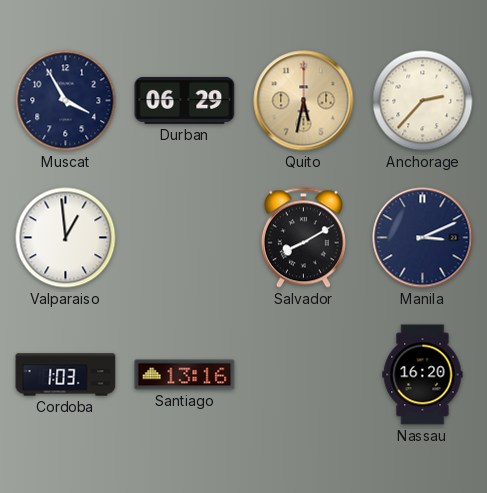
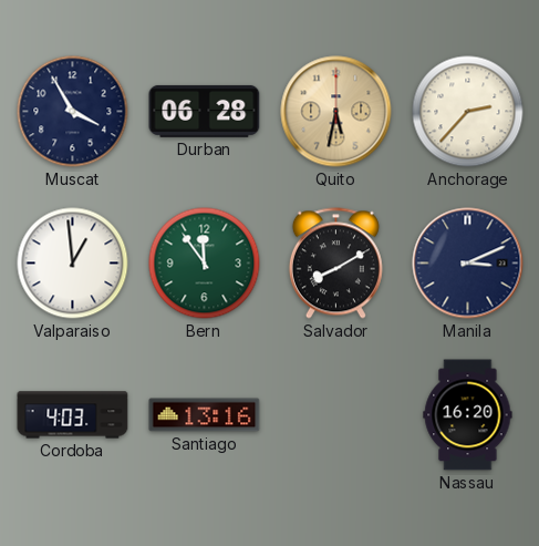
Durban: 06:29 -> 06:28
Bern: none -> 11:54
Cordoba: 1:03 -> 4:03
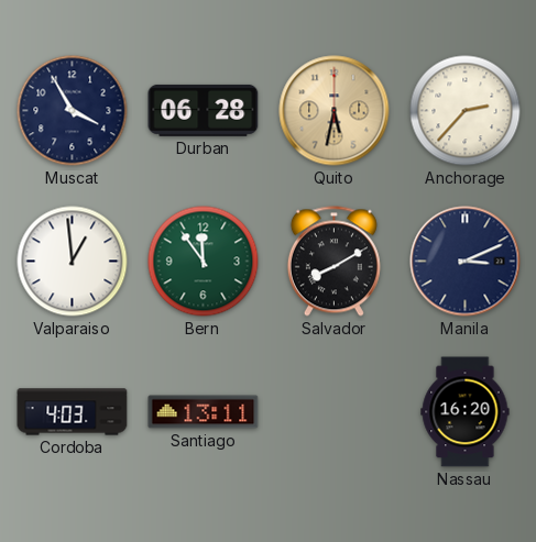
Santiago: 13:16 -> 13:11
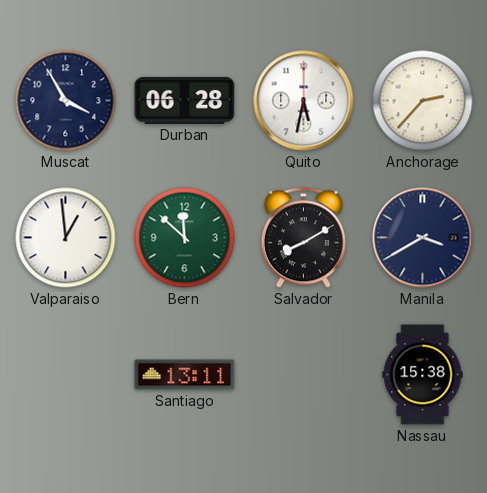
Quito dial: champagne -> white
Bern: 11:54 -> 11:52
Manila: 3:11 -> 3:40
Cordoba: 4:03 -> none
Nassau: 16:20 -> 15:38
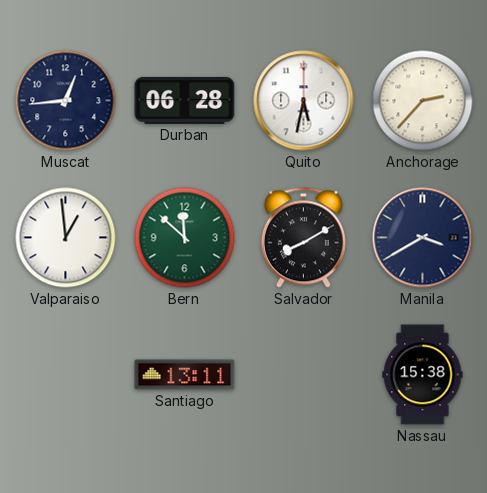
Muscat: 3:55 -> 12:44
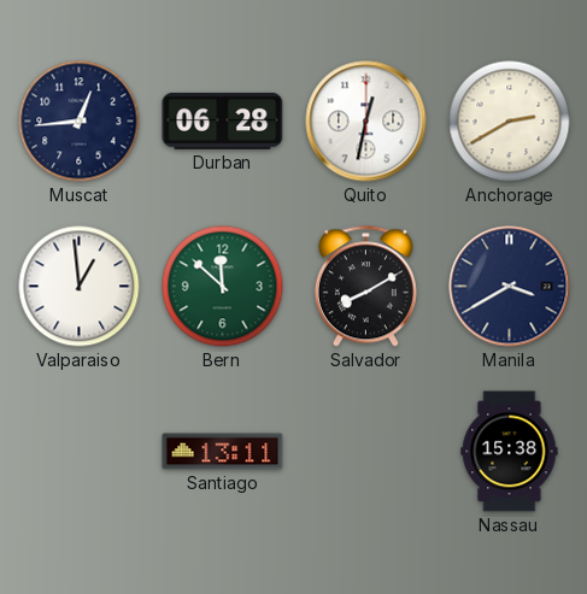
Quito: 5:32 -> 12:32
Anchorage: 2:37 -> 2:40
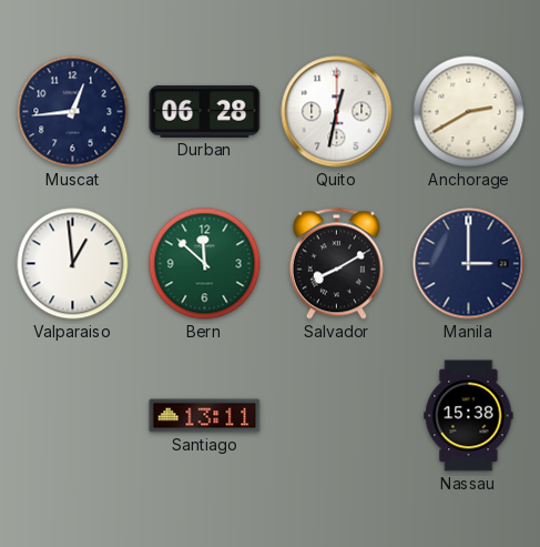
Manila: 3:40 -> 3:00
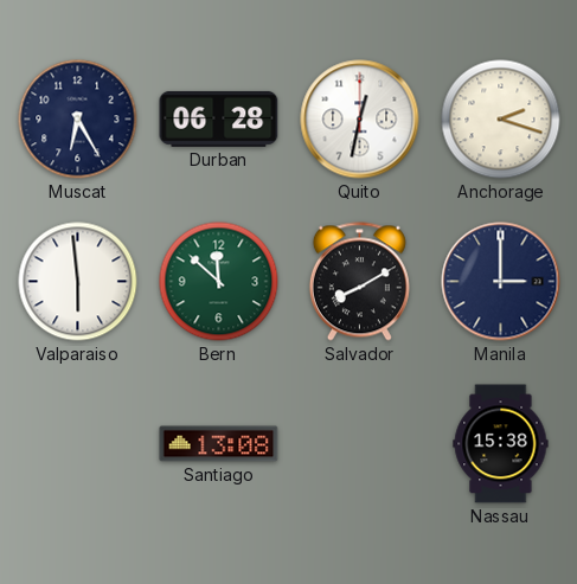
Muscat: 12:44 -> 6:25
Anchorage: 2:40 -> 2:18
Valparaiso: 12:59 -> 5:59
Santiago: 13:11 -> 13:08
